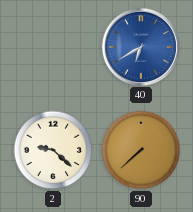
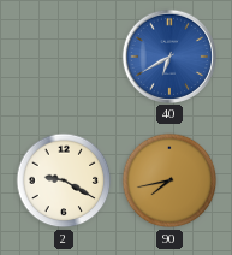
2: 9:22 -> 9:20
90: 7:38 -> 7:43
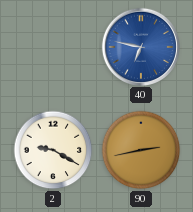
40: 6:40 -> 6:47
90: 7:43 -> 2:43
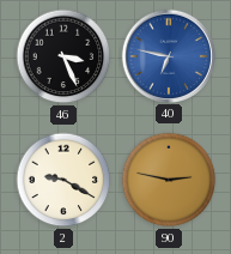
46: none -> 3:26
90: 2:43 -> 2:47
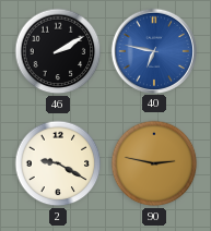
46: 3:26 -> 2:10
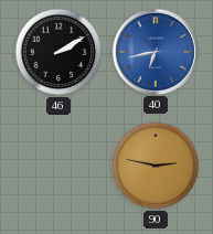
40: 6:47 -> 6:43
2: 9:20 -> none
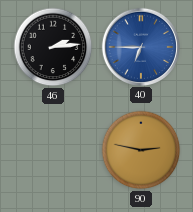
46: 2:10 -> 2:14
40: 6:43 -> 6:45
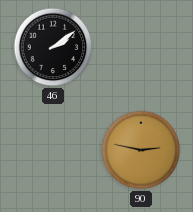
46: 2:14 -> 2:09
40: 6:45 -> none
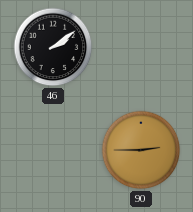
90: 2:47 -> 2:45
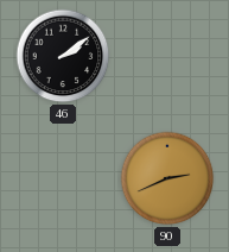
90: 2:45 -> 2:41
